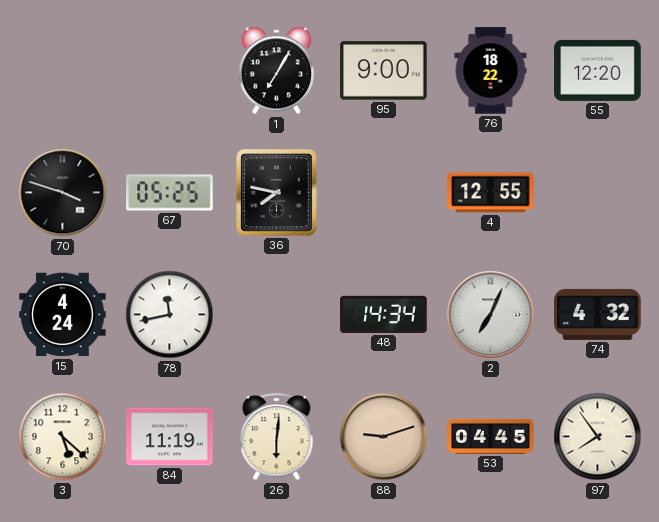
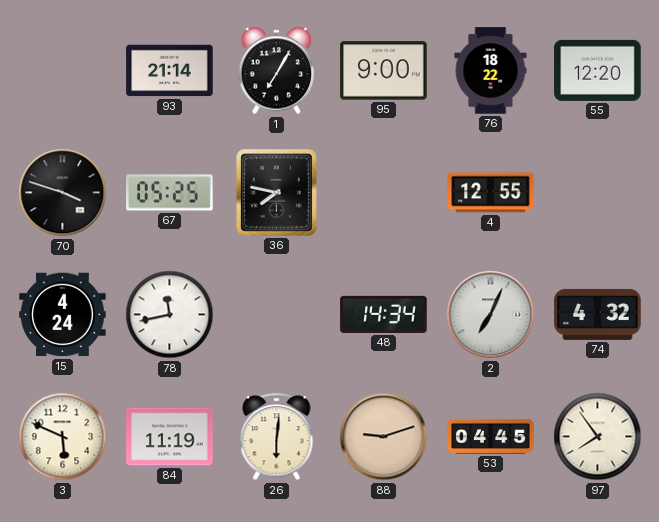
93: none -> 21:14
3: 5:22 -> 5:49
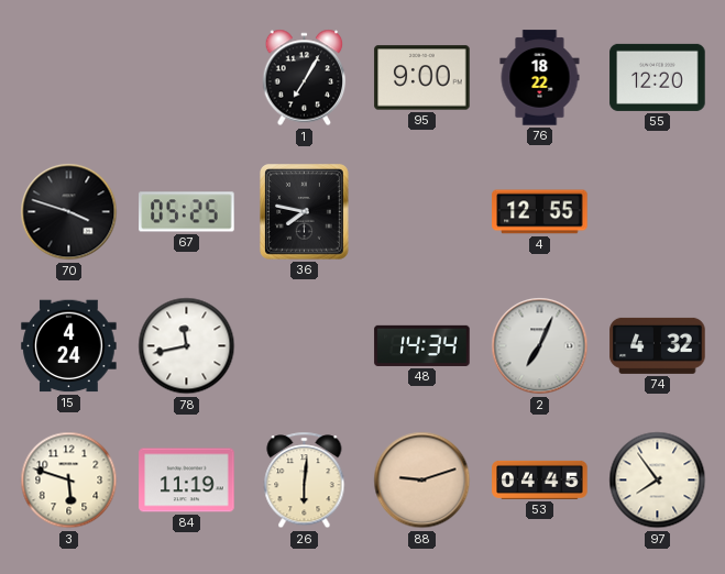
93: 21:14 -> none
3: 5:49 -> 5:48
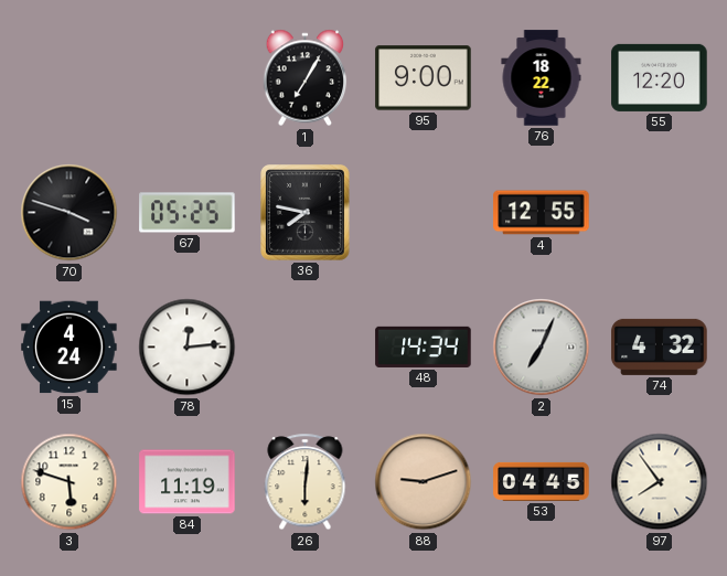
78: 11:43 -> 12:14
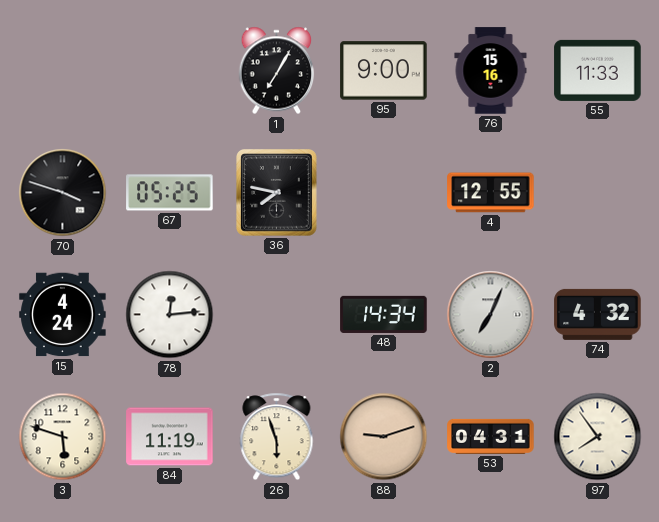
76: 18:22 -> 15:16
55: 12:20 -> 11:33
26: 6:01 -> 5:57
53: 04:45 -> 04:31
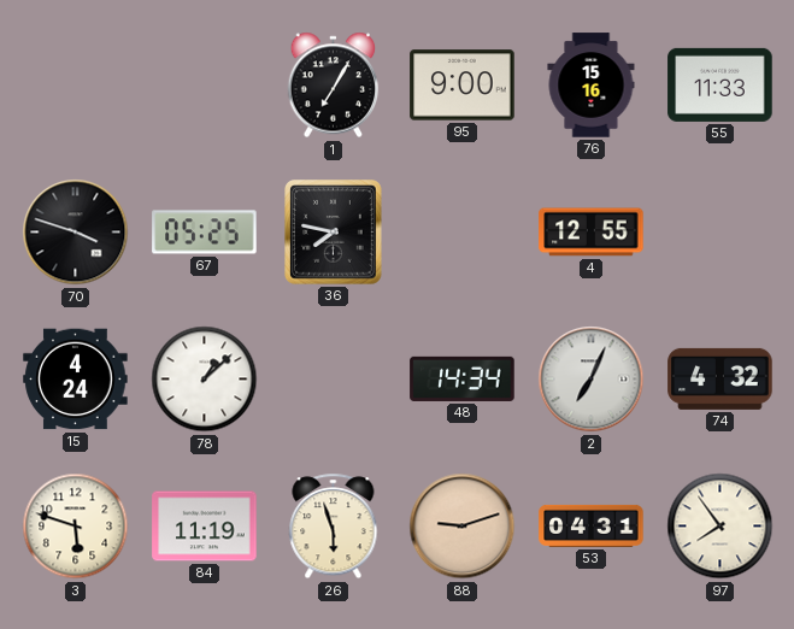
78: 12:14 -> 1:08
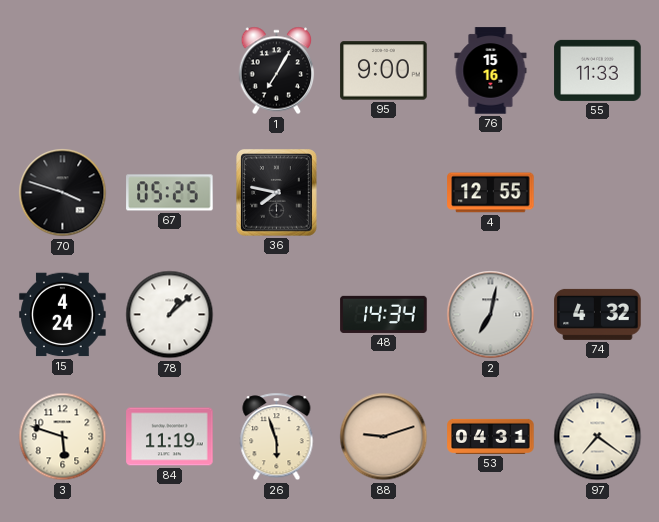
2: 7:04 -> 7:02
97: 7:54 -> 7:21
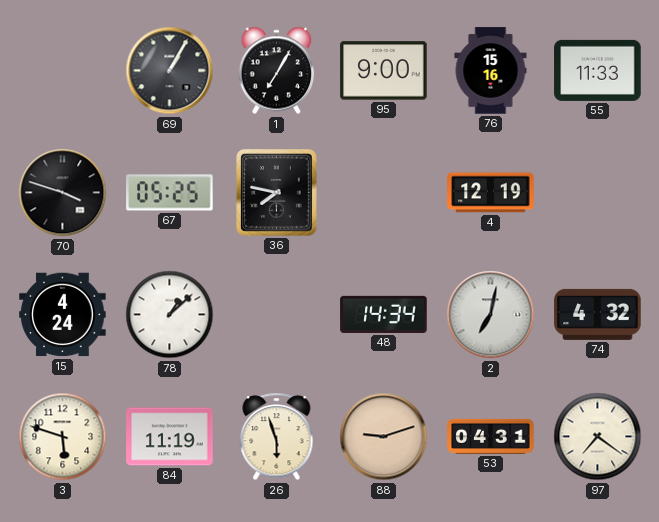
69: none -> 1:05
4: 12:55 -> 12:19
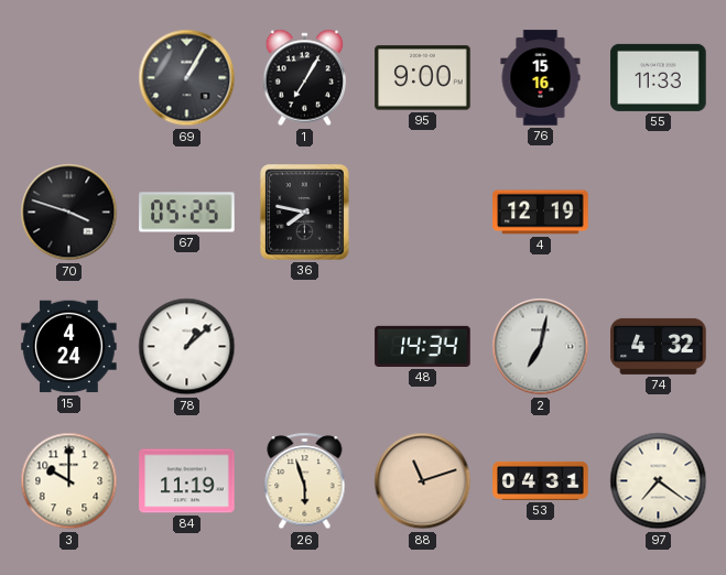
3: 5:48 -> 10:00
88: 9:12 -> 11:12
